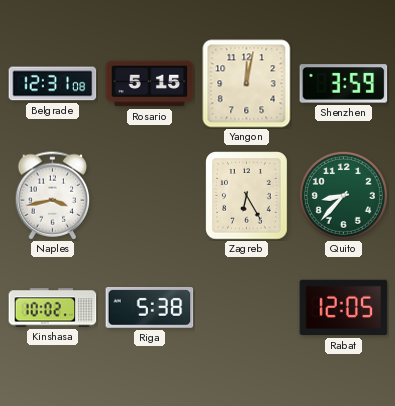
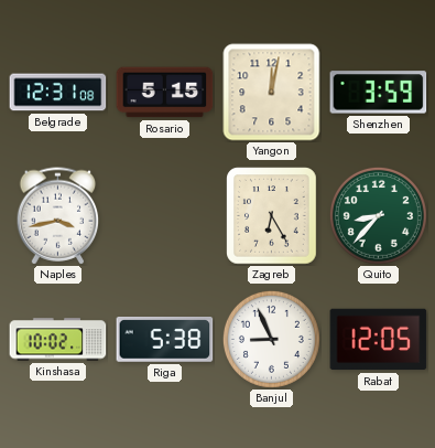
Banjul: none -> 8:56
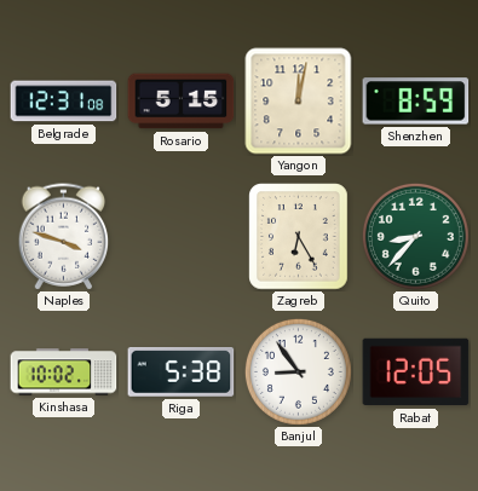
Shenzhen: 3:59 -> 8:59
Naples: 3:43 -> 3:48
Banjul: 8:56 -> 8:54
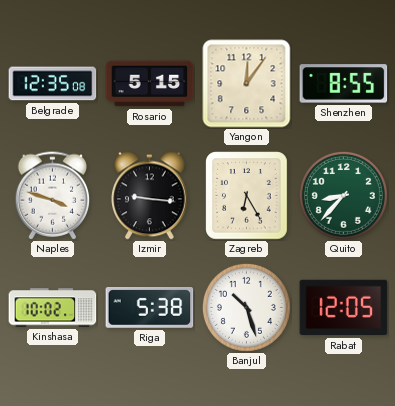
Belgrade: 12:31 -> 12:35
Yangon: 12:02 -> 12:06
Shenzhen: 8:59 -> 8:55
Izmir: none -> 9:16
Banjul: 8:54 -> 10:27
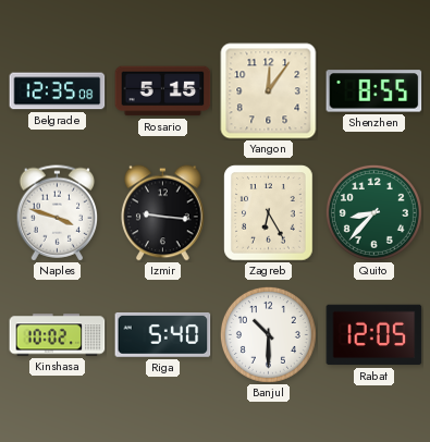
Riga: 5:38 -> 5:40
Banjul: 10:27 -> 10:30
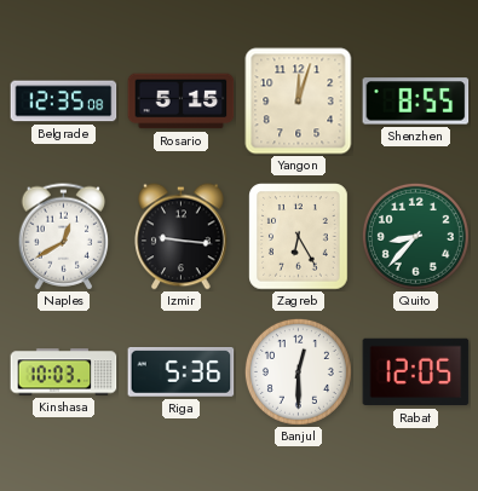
Yangon: 12:06 -> 12:03
Naples: 3:48 -> 12:40
Kinshasa: 10:02 -> 10:03
Riga: 5:40 -> 5:36
Banjul: 10:30 -> 12:30
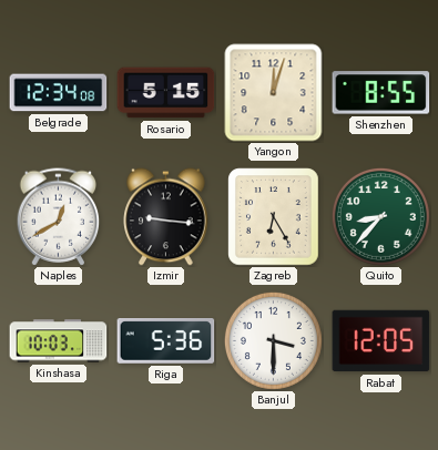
Belgrade: 12:35 -> 12:34
Banjul: 12:30 -> 3:30
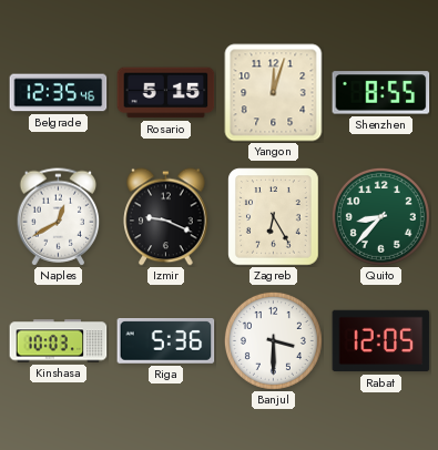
Belgrade: 12:34 -> 12:35
Izmir: 9:16 -> 9:19
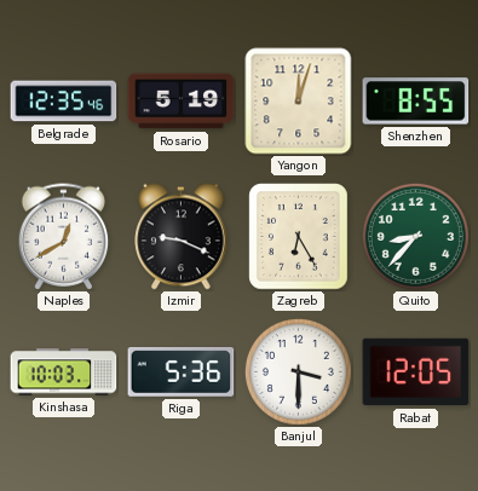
Rosario: 5:15 -> 5:19
